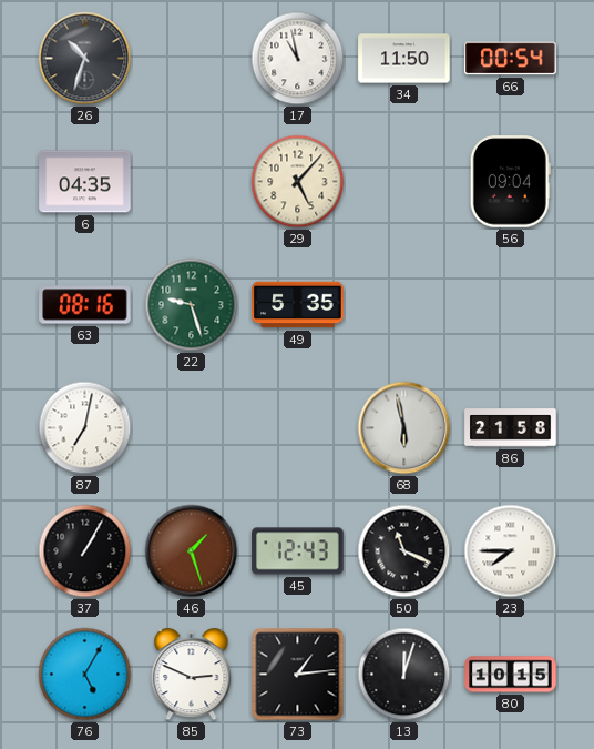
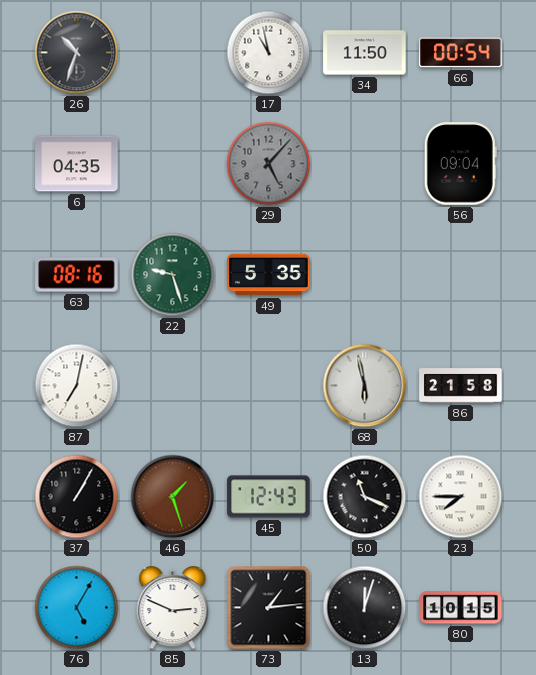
29 dial: cream -> grey
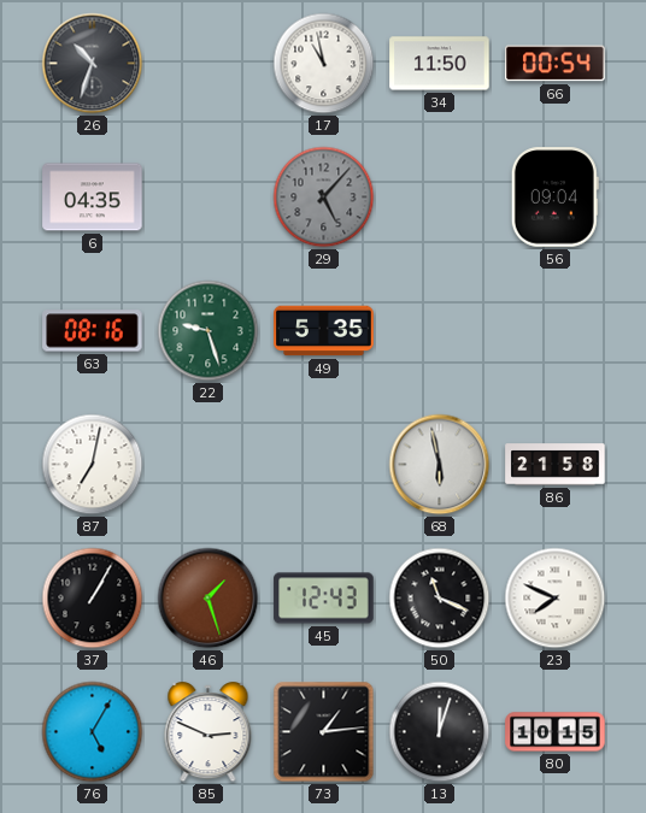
23: 7:45 -> 7:49
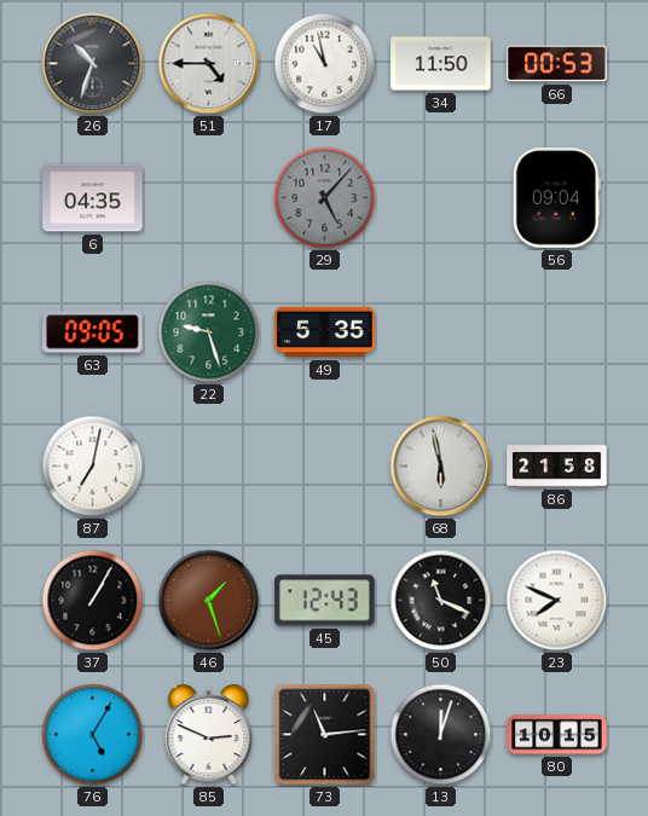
51: none -> 4:45
66: 00:54 -> 00:53
63: 08:16 -> 09:05
73: 1:14 -> 11:14
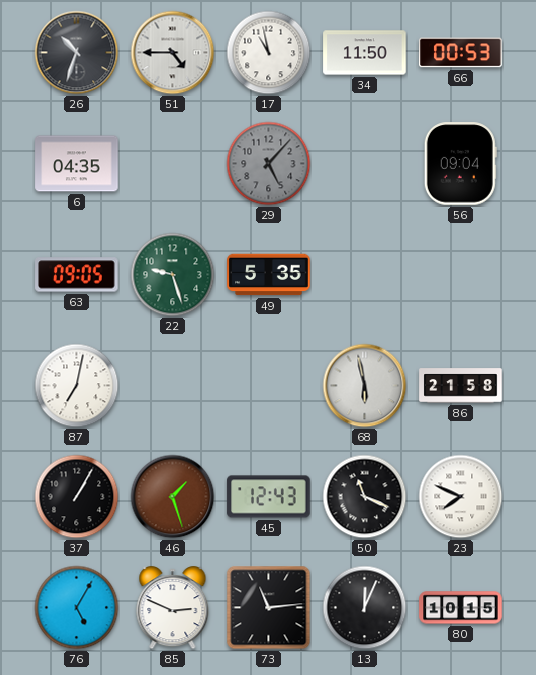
13: 12:03 -> 12:04
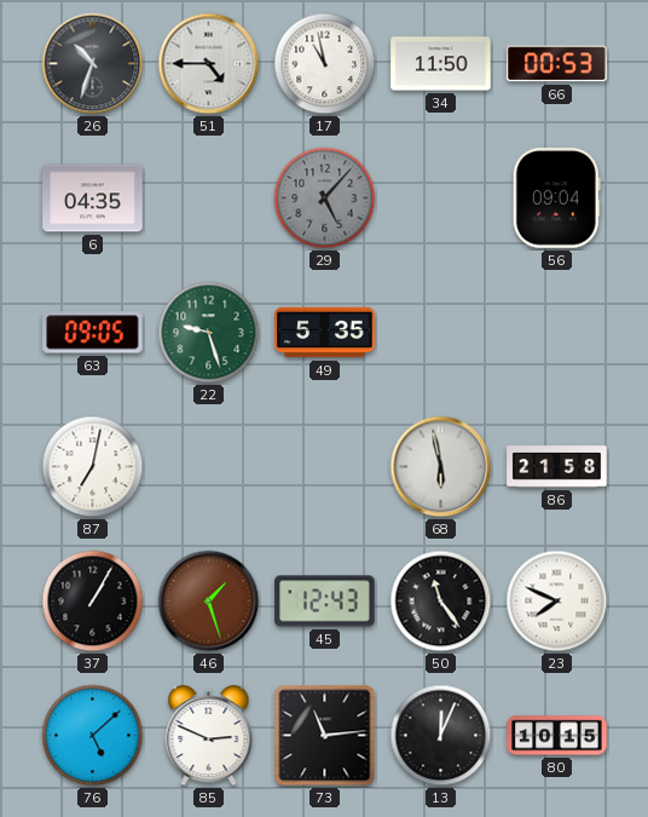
50: 11:19 -> 11:24
76: 5:05 -> 5:08
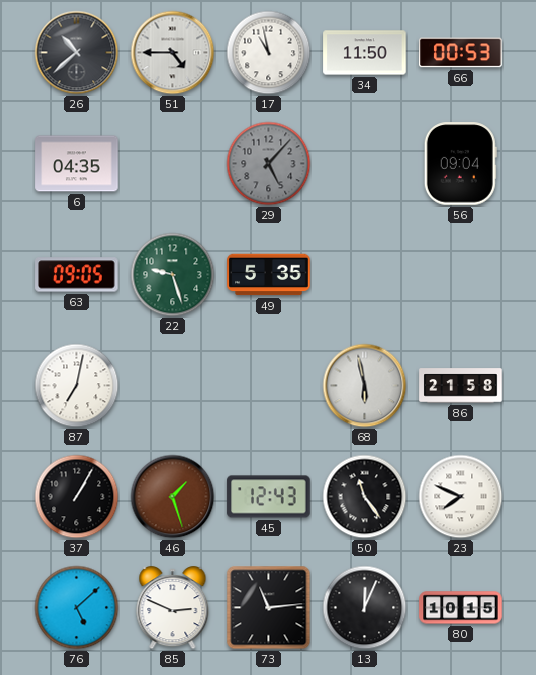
26: 10:33 -> 10:38
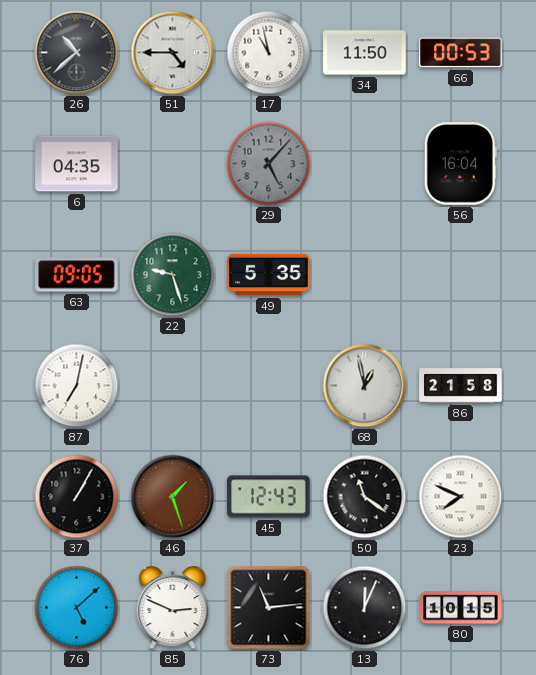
56: 09:04 -> 16:04
68: 5:58 -> 12:58
50: 11:24 -> 11:21
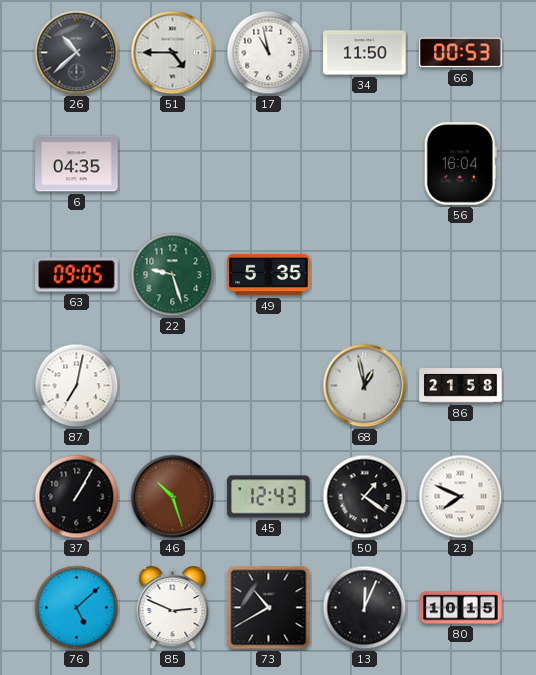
29: 5:07 -> none
46: 1:27 -> 10:27
50: 11:21 -> 1:21
73: 11:14 -> 10:40
